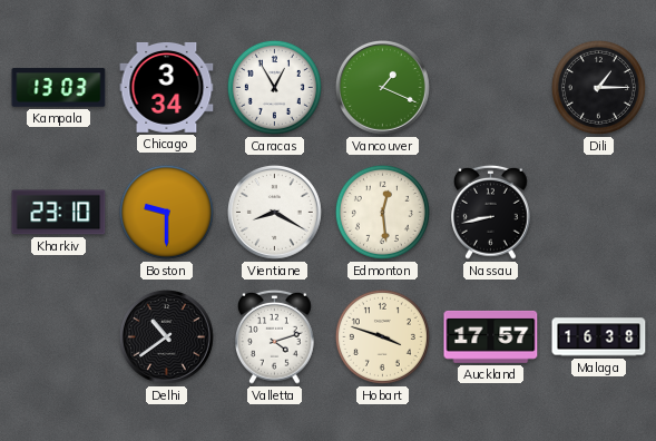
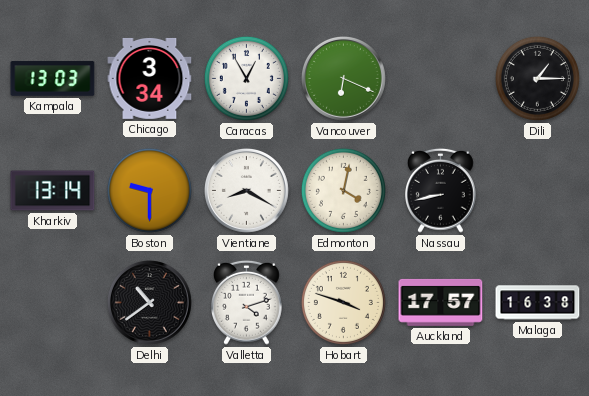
Vancouver: 1:19 -> 6:19
Kharkiv: 23:10 -> 13:14
Edmonton: 12:29 -> 4:02
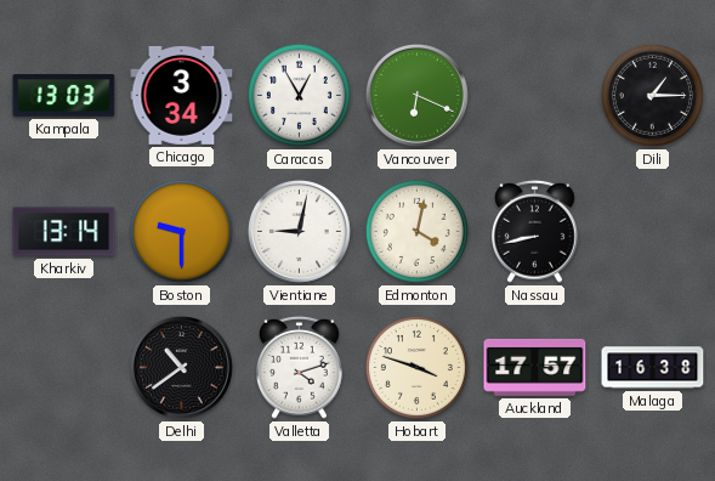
Vientiane: 8:20 -> 9:02
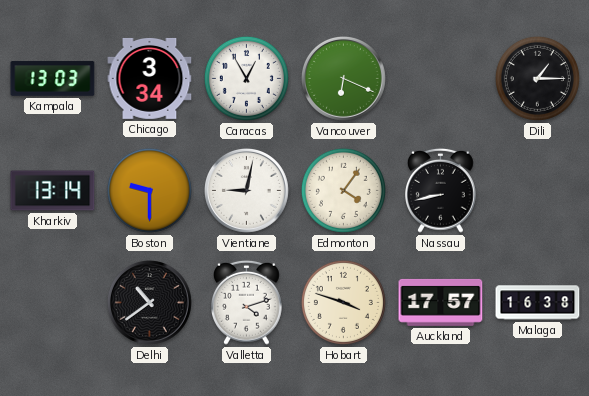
Edmonton: 4:02 -> 4:06
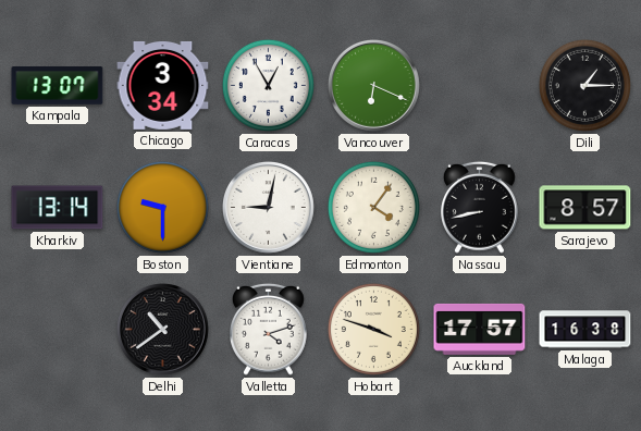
Kampala: 13:03 -> 13:07
Sarajevo: none -> 8:57
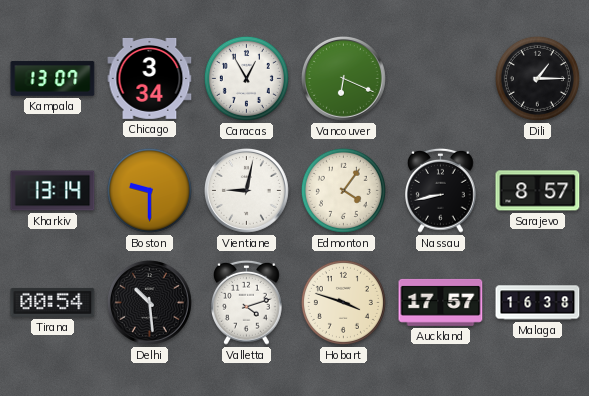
Tirana: none -> 00:54
Delhi: 10:39 -> 10:29
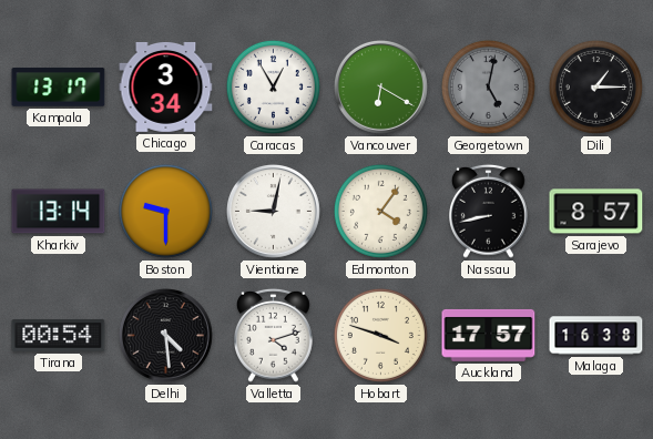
Kampala: 13:07 -> 13:17
Vancouver: 6:19 -> 6:20
Georgetown: none -> 5:02
Delhi: 10:29 -> 4:29
